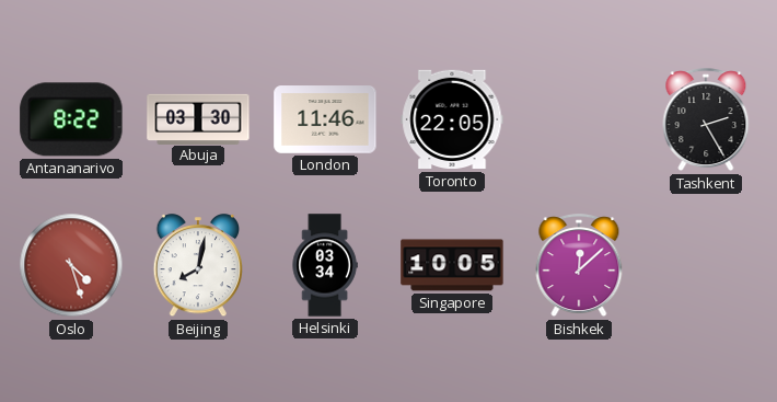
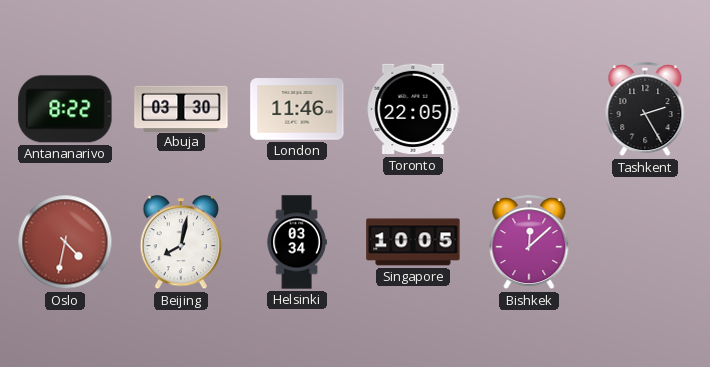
Oslo: 4:27 -> 4:32
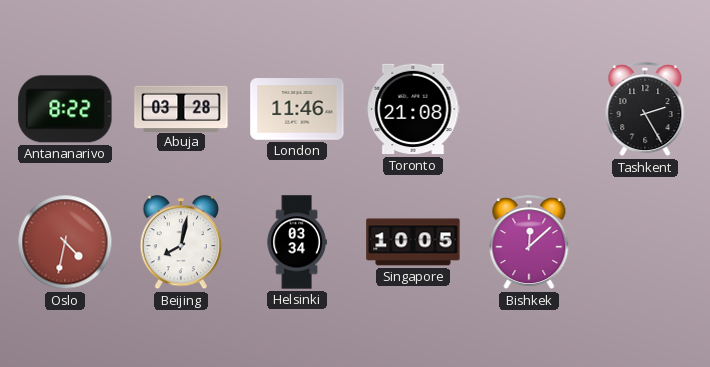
Abuja: 03:30 -> 03:28
Toronto: 22:05 -> 21:08
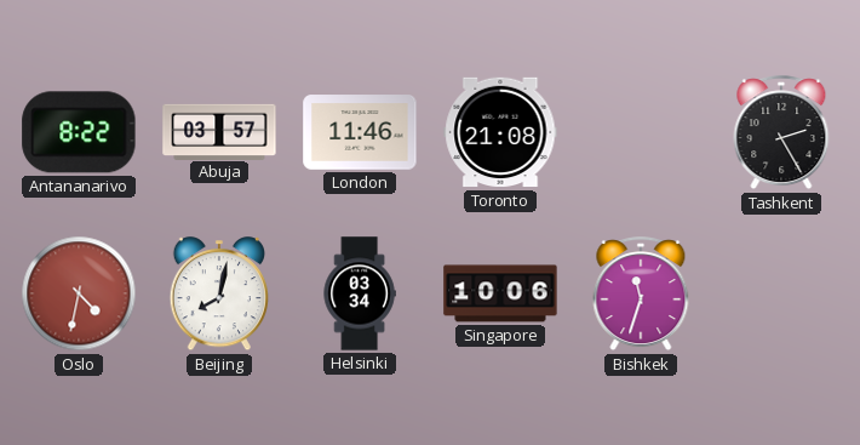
Abuja: 03:28 -> 03:57
Singapore: 10:05 -> 10:06
Bishkek: 12:08 -> 11:33
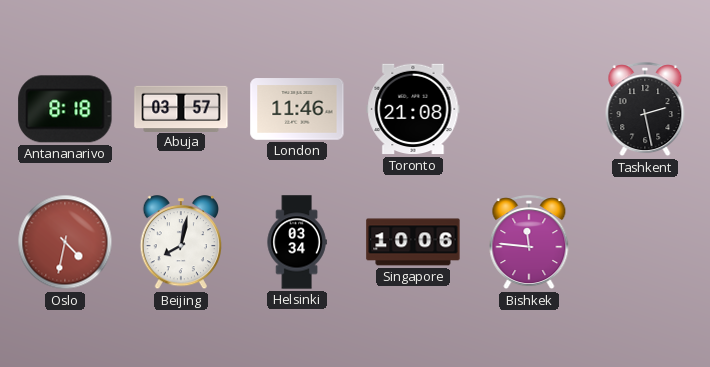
Antananarivo: 8:22 -> 8:18
Tashkent: 2:25 -> 2:28
Bishkek: 11:33 -> 11:46
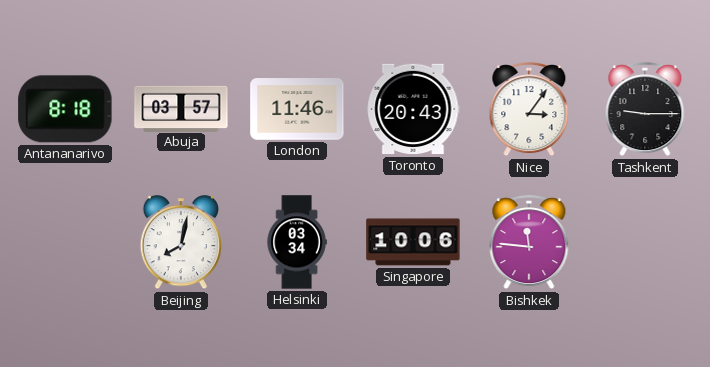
Toronto: 21:08 -> 20:43
Nice: none -> 3:06
Tashkent: 2:28 -> 9:15
Oslo: 4:32 -> none
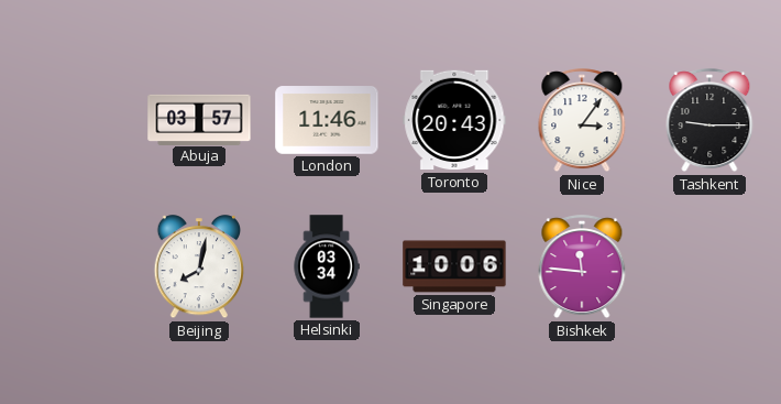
Antananarivo: 8:18 -> none
